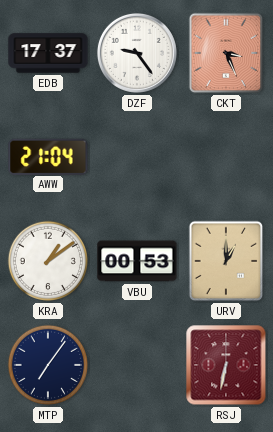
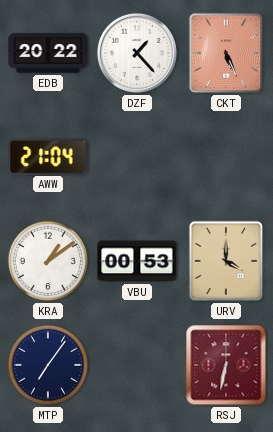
EDB: 17:37 -> 20:22
DZF: 9:24 -> 1:23
CKT: 3:26 -> 5:26
URV: 1:00 -> 4:00
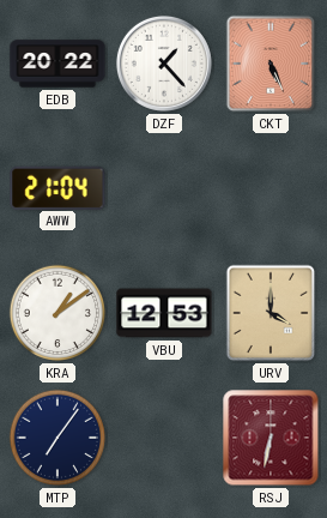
VBU: 00:53 -> 12:53
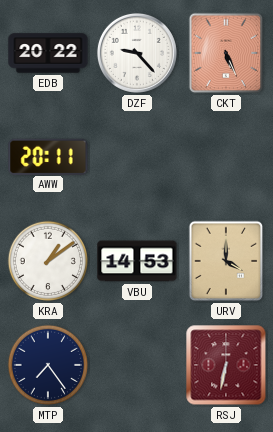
DZF: 1:23 -> 9:23
AWW: 21:04 -> 20:11
VBU: 12:53 -> 14:53
MTP: 7:06 -> 7:24
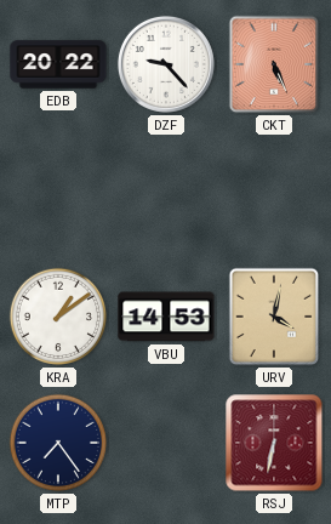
AWW: 20:11 -> none
URV: 4:00 -> 4:02
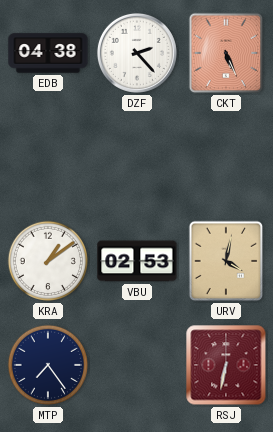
EDB: 20:22 -> 04:38
DZF: 9:23 -> 2:23
VBU: 14:53 -> 02:53
